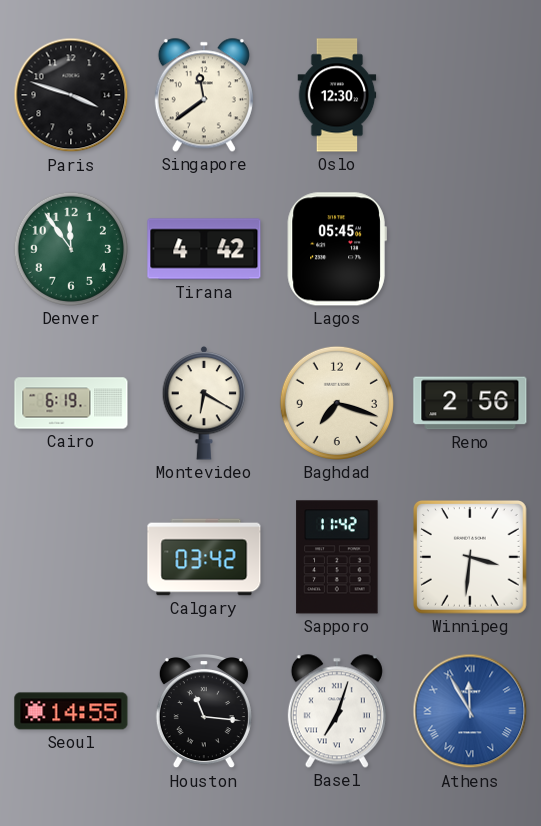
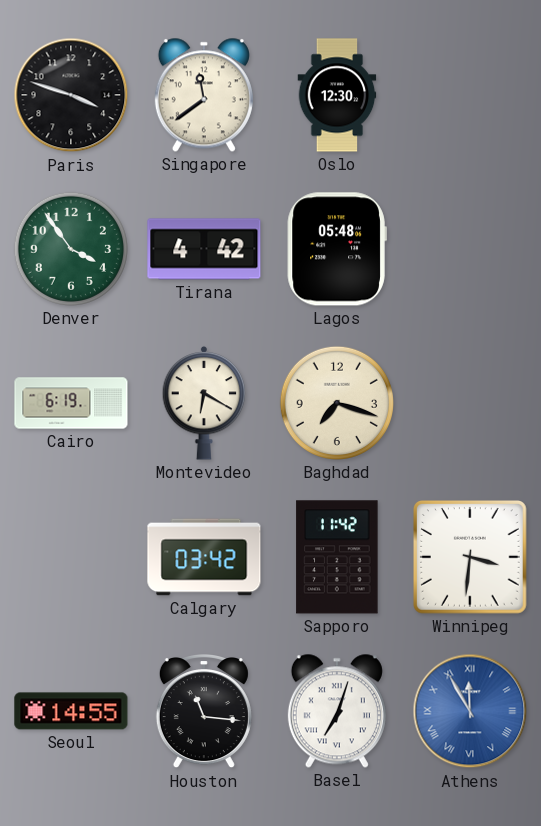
Denver: 11:54 -> 3:54
Lagos: 05:45 -> 05:48
Reno: 2:56 -> none
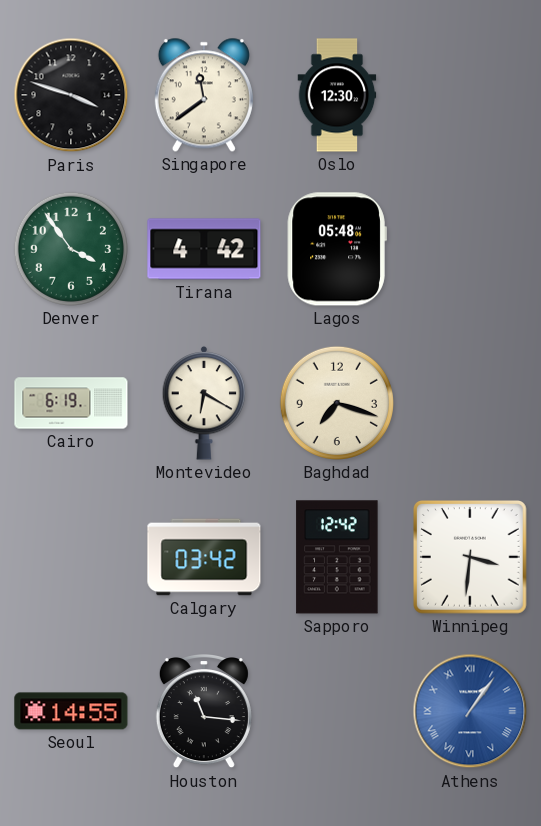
Sapporo: 11:42 -> 12:42
Basel: 7:03 -> none
Athens: 11:55 -> 1:06
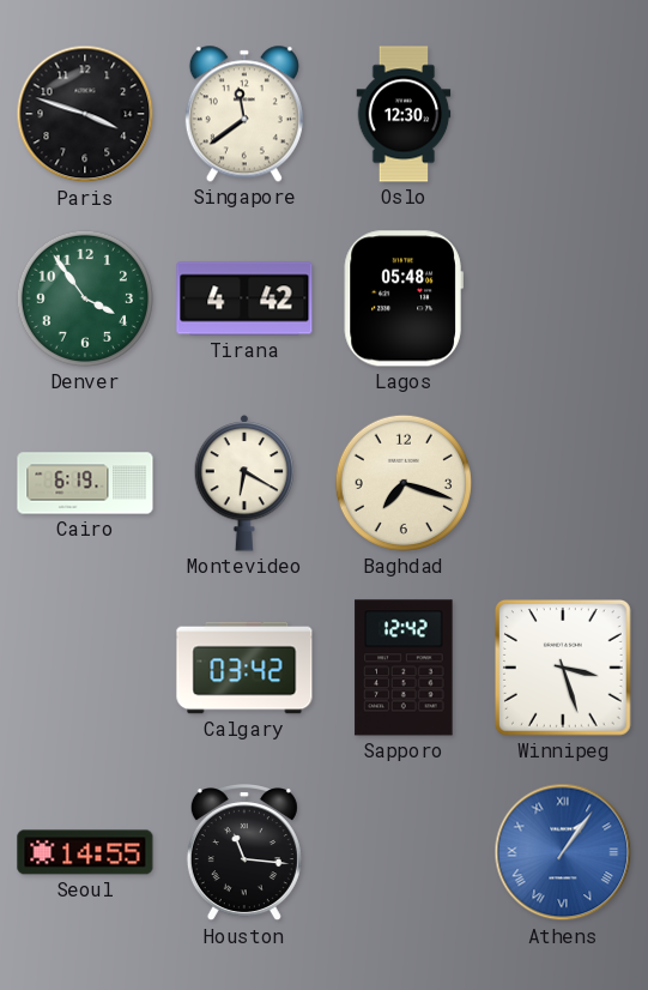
Winnipeg: 3:31 -> 3:27
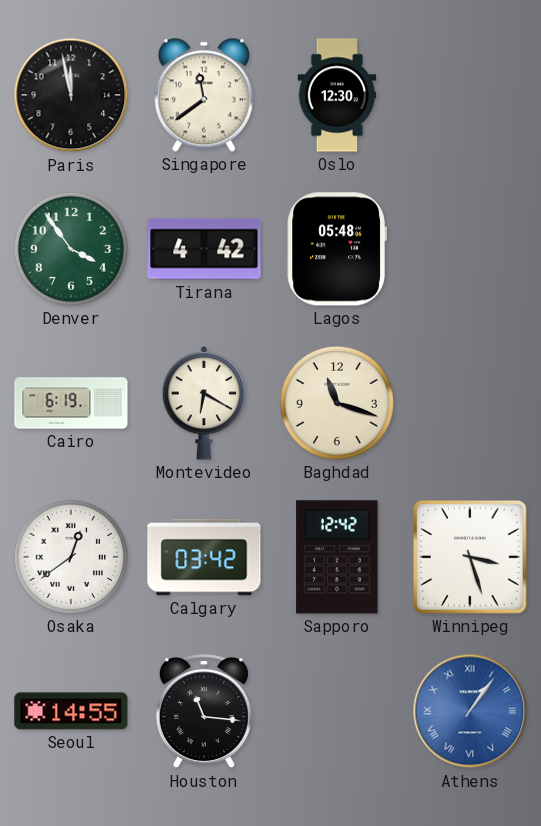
Paris: 3:48 -> 11:58
Baghdad: 7:18 -> 11:18
Osaka: none -> 12:39
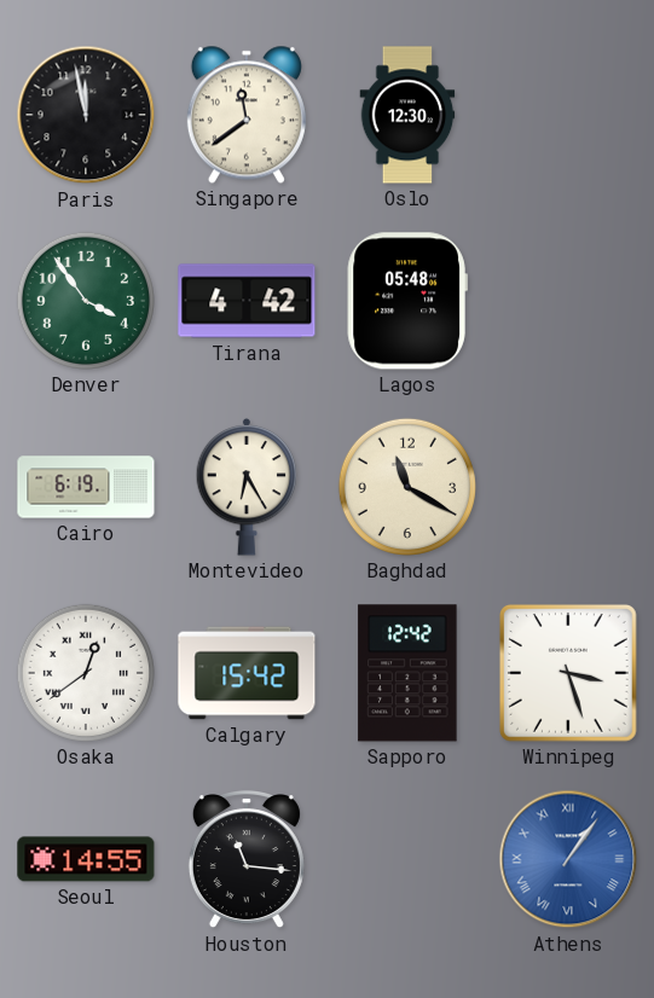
Montevideo: 6:20 -> 6:25
Baghdad: 11:18 -> 11:20
Calgary: 03:42 -> 15:42
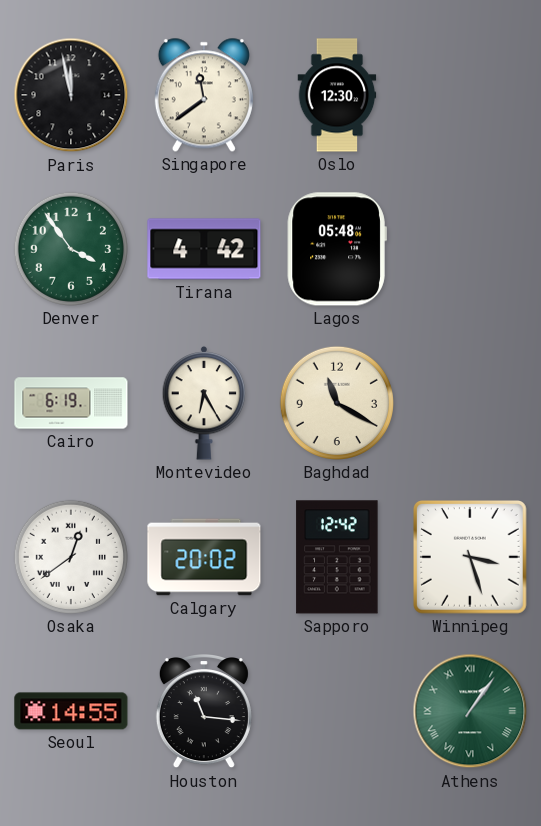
Calgary: 15:42 -> 20:02
Athens dial: blue -> green
